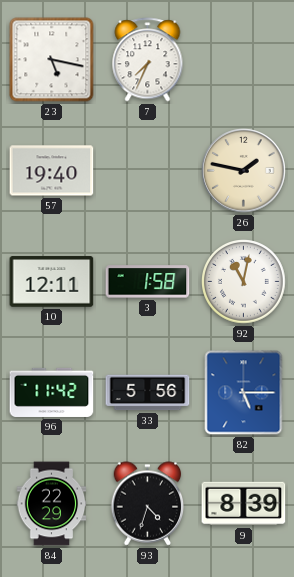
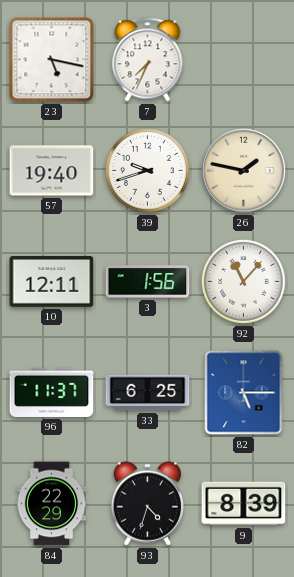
39: none -> 9:42
3: 1:58 -> 1:56
92: 11:02 -> 11:07
96: 11:42 -> 11:37
33: 5:56 -> 6:25
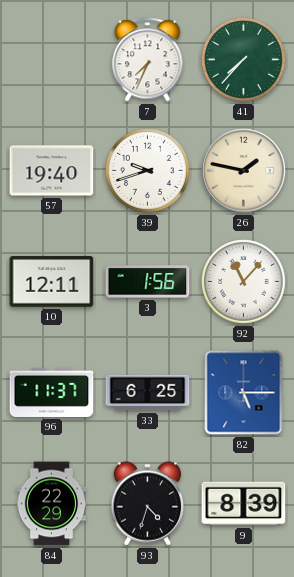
23: 5:17 -> none
41: none -> 7:37
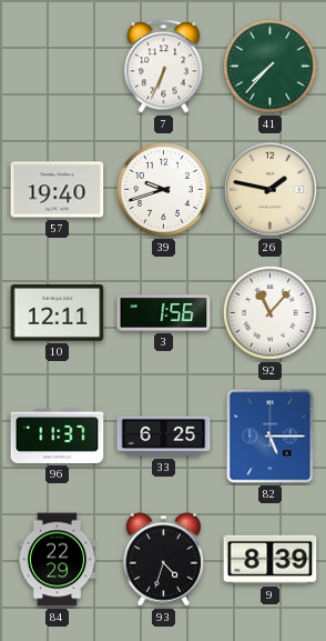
7: 7:34 -> 6:34
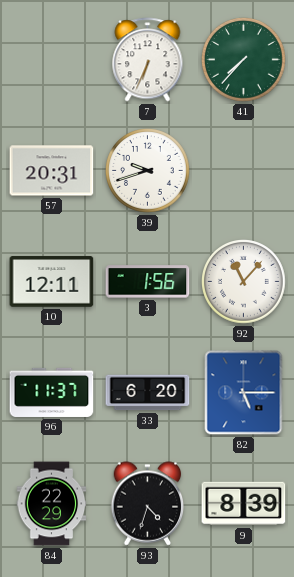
57: 19:40 -> 20:31
26: 1:47 -> none
33: 6:25 -> 6:20
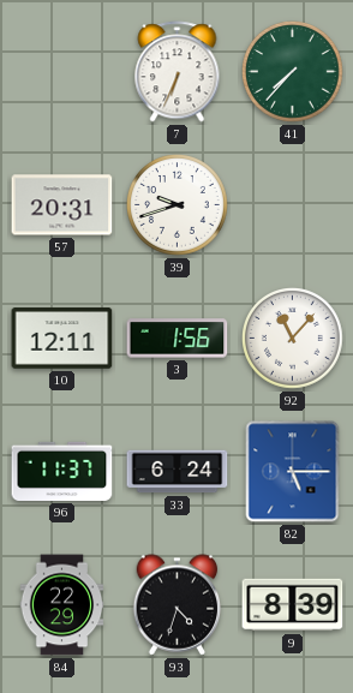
33: 6:20 -> 6:24
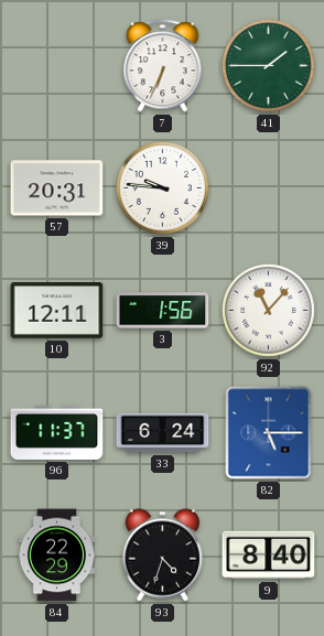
41: 7:37 -> 1:45
39: 9:42 -> 9:46
9: 8:39 -> 8:40
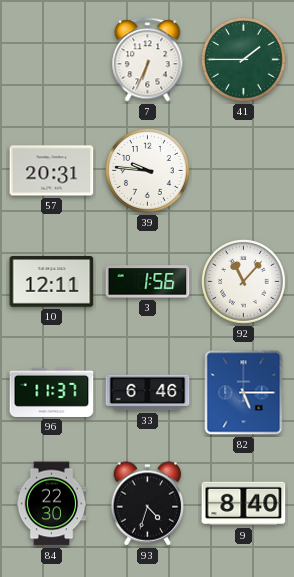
33: 6:24 -> 6:46
84: 22:29 -> 22:30
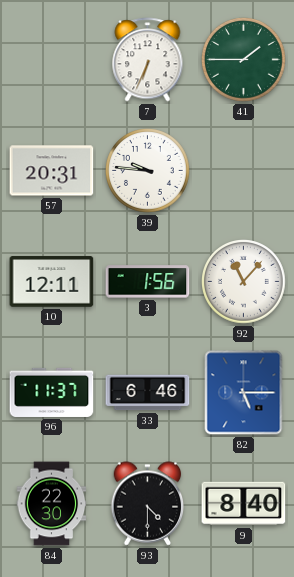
93: 4:33 -> 4:30
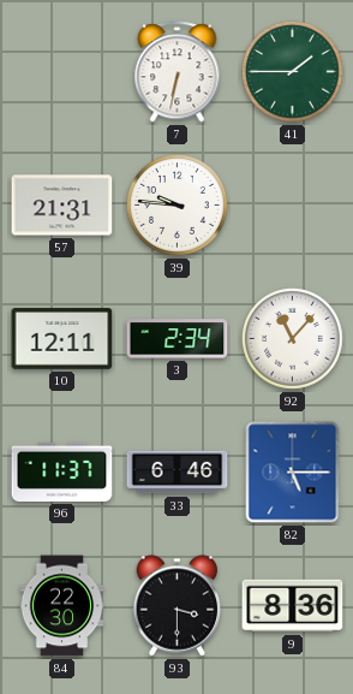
7: 6:34 -> 6:32
57: 20:31 -> 21:31
3: 1:56 -> 2:34
93: 4:30 -> 3:30
9: 8:40 -> 8:36
